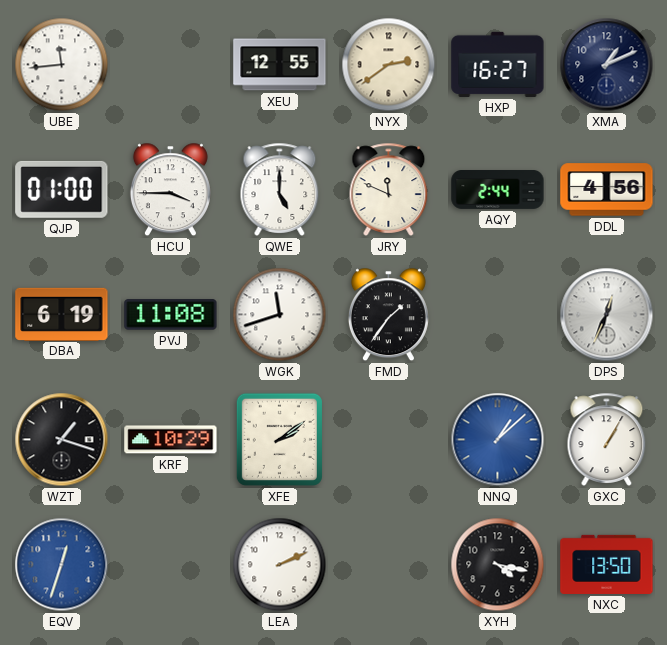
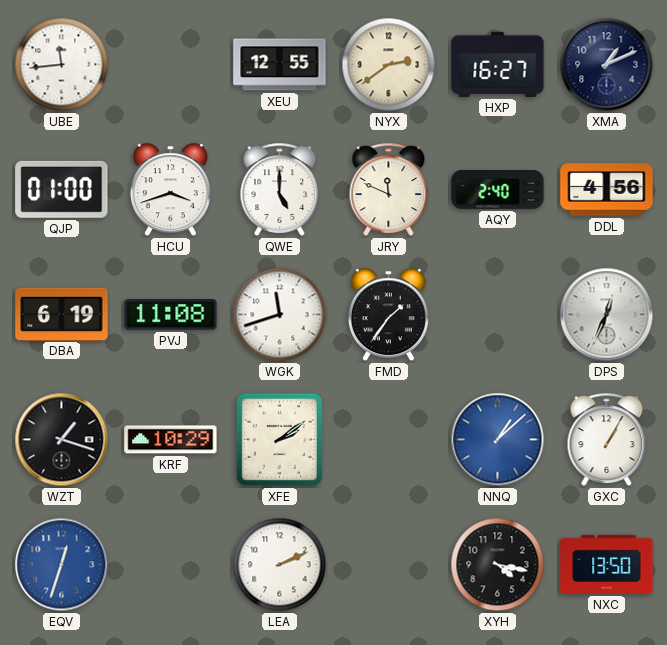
HCU: 3:45 -> 3:42
AQY: 2:44 -> 2:40
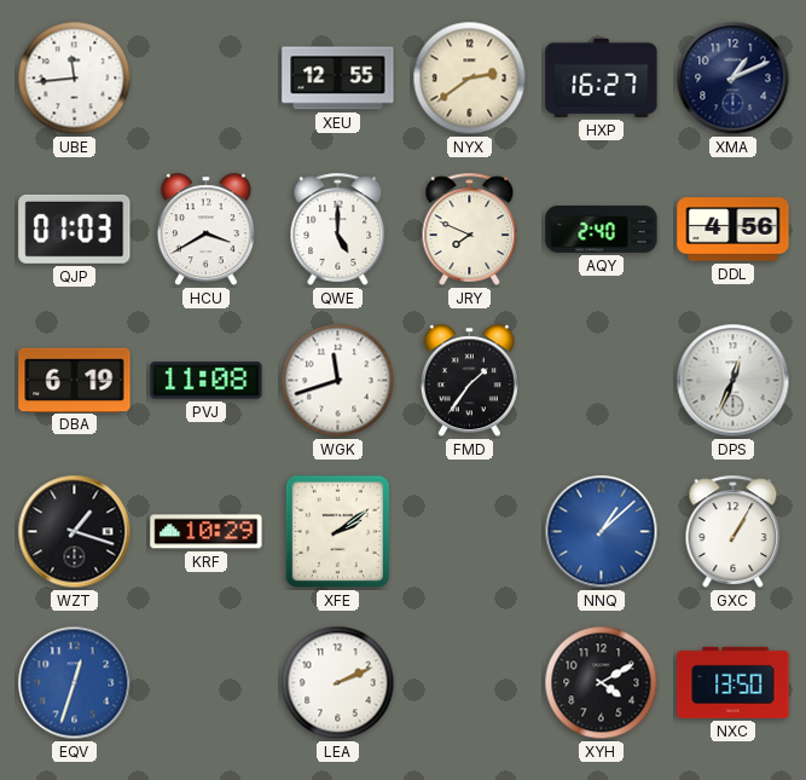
QJP: 01:00 -> 01:03
HCU: 3:42 -> 3:40
JRY: 11:49 -> 7:49
XYH: 4:17 -> 4:10
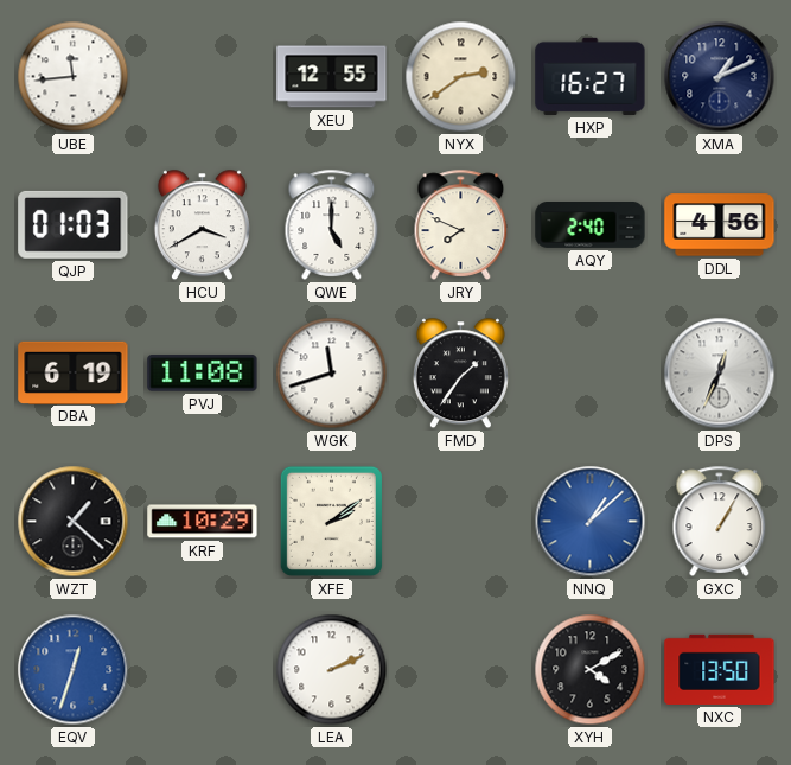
WZT: 1:18 -> 1:22
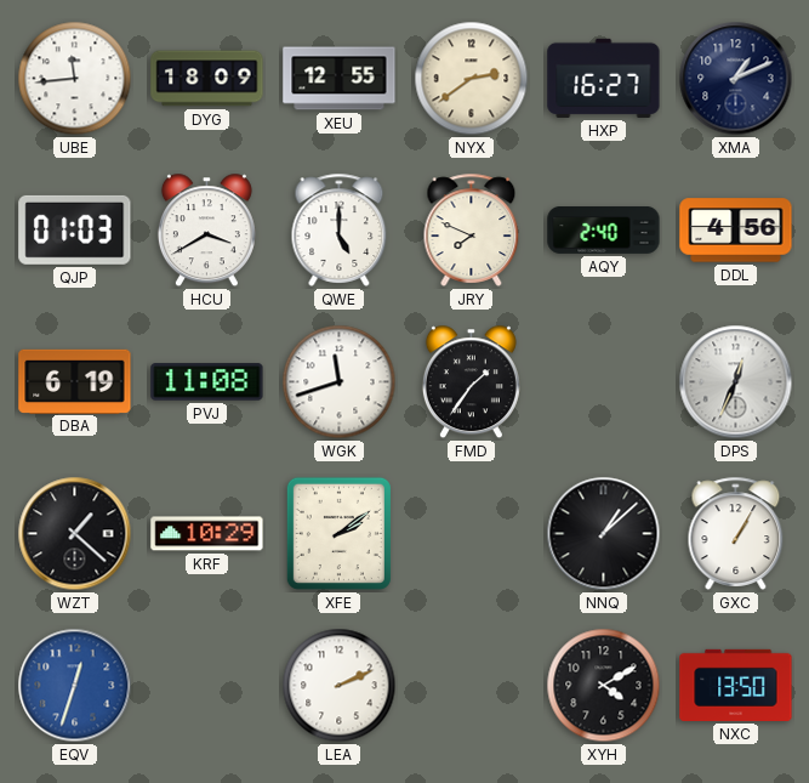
DYG: none -> 18:09
NNQ dial: blue -> black
